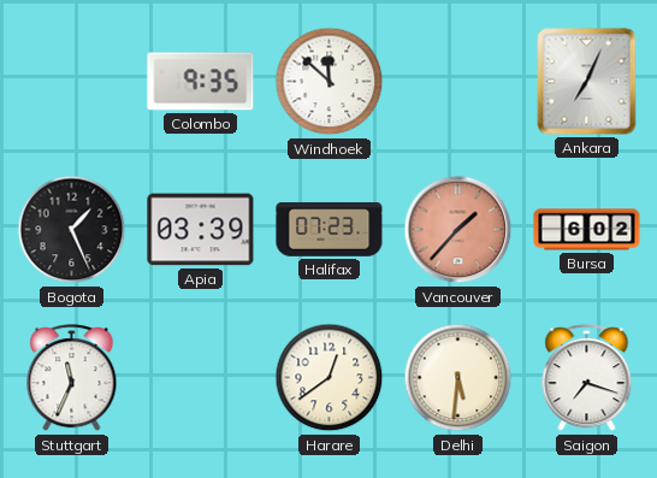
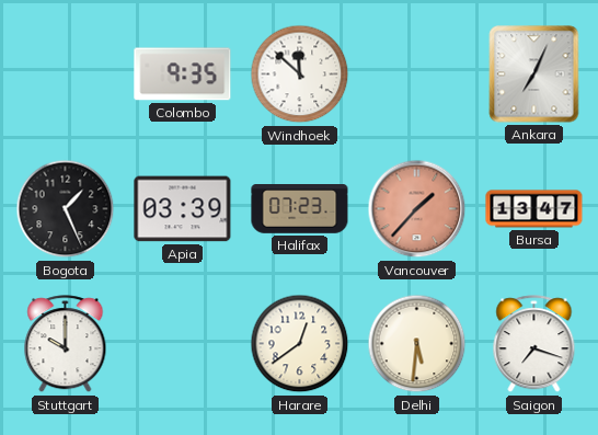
Bursa: 6:02 -> 13:47
Stuttgart: 11:34 -> 10:00
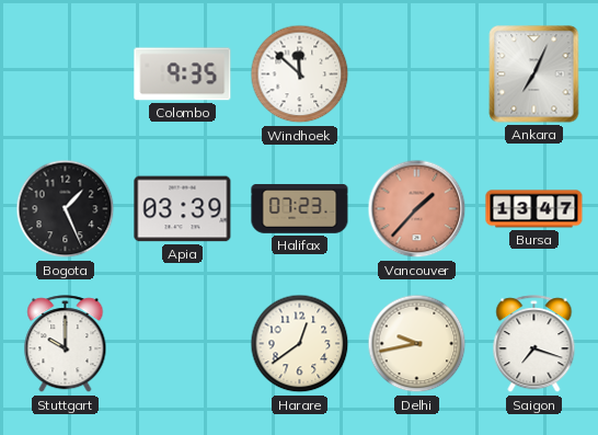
Delhi: 5:31 -> 9:43
